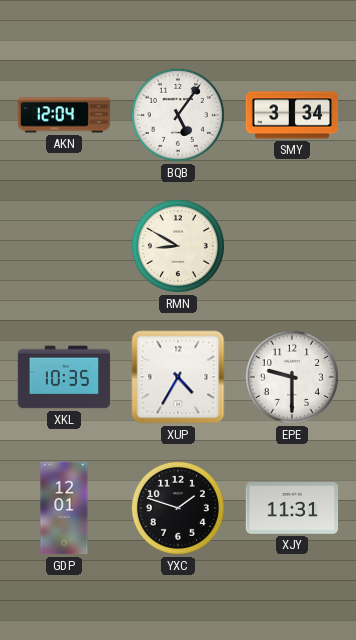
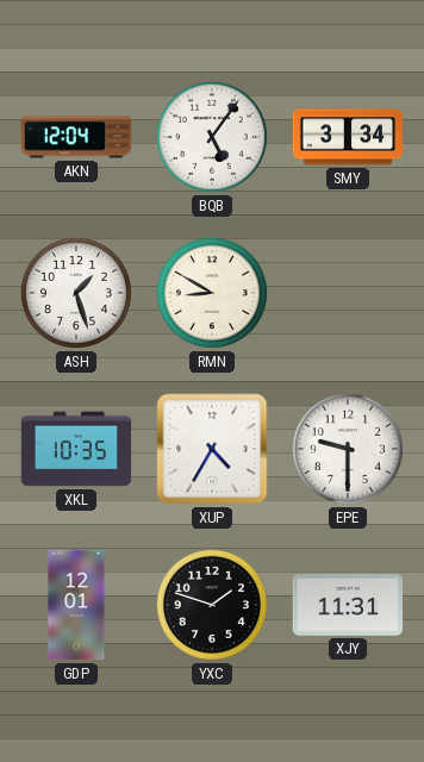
ASH: none -> 1:27
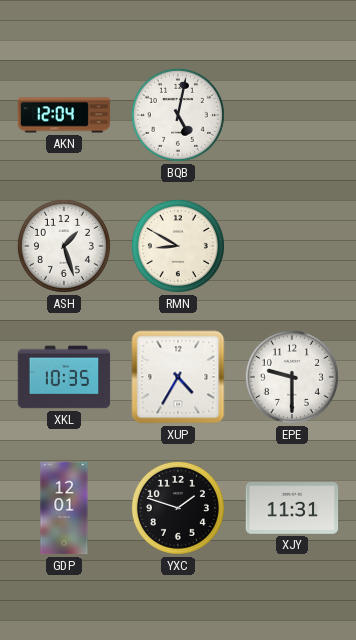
BQB: 5:06 -> 5:02
SMY: 3:34 -> none
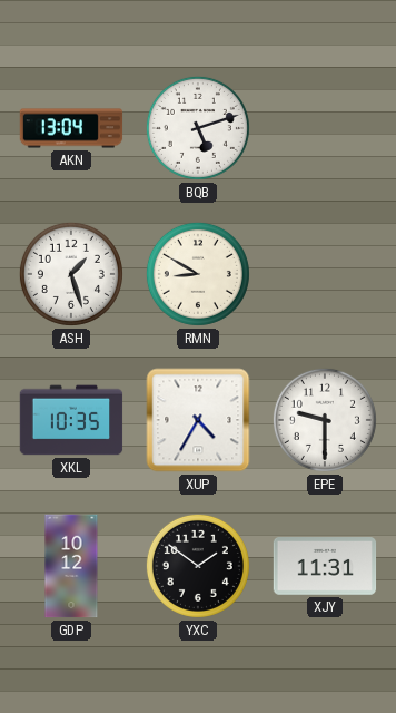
AKN: 12:04 -> 13:04
BQB: 5:02 -> 5:12
GDP: 12:01 -> 10:12
YXC: 1:48 -> 1:51
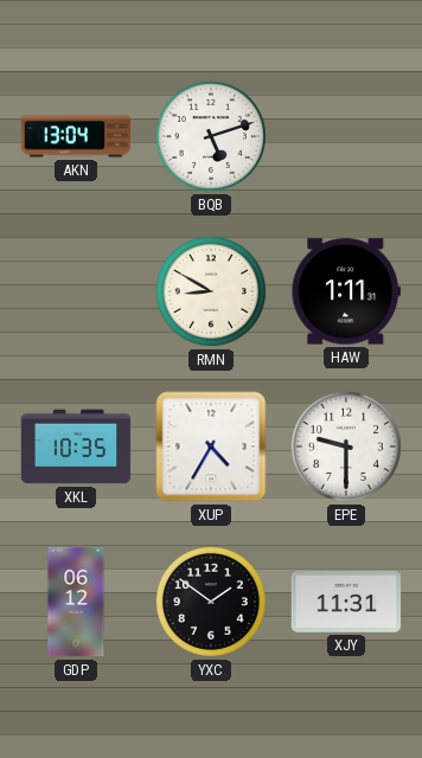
ASH: 1:27 -> none
HAW: none -> 1:11
GDP: 10:12 -> 06:12
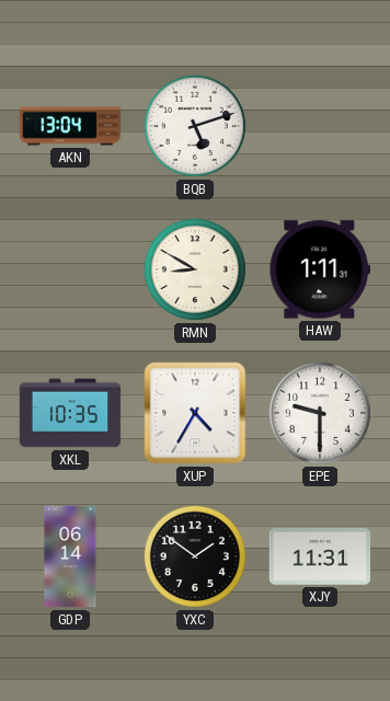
GDP: 06:12 -> 06:14
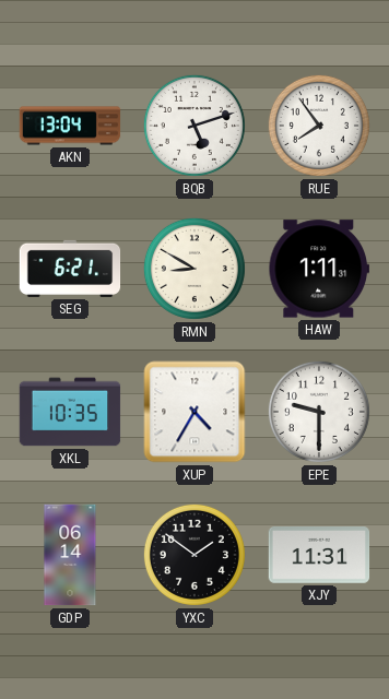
RUE: none -> 7:54
SEG: none -> 6:21
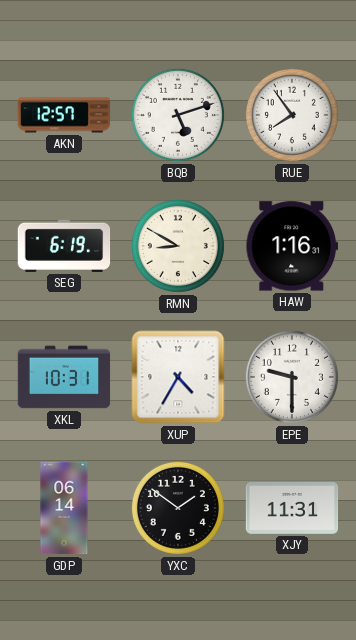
AKN: 13:04 -> 12:57
SEG: 6:21 -> 6:19
HAW: 1:11 -> 1:16
XKL: 10:35 -> 10:31
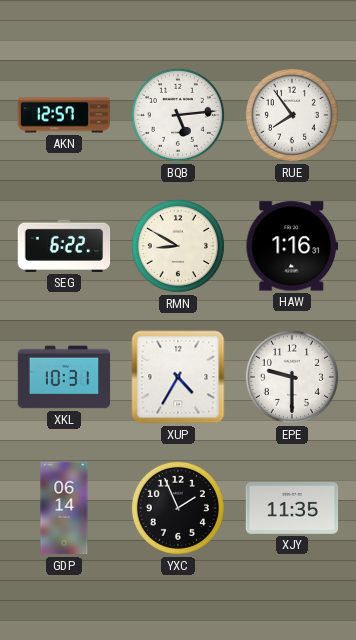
BQB: 5:12 -> 5:14
SEG: 6:19 -> 6:22
YXC: 1:51 -> 1:56
XJY: 11:31 -> 11:35
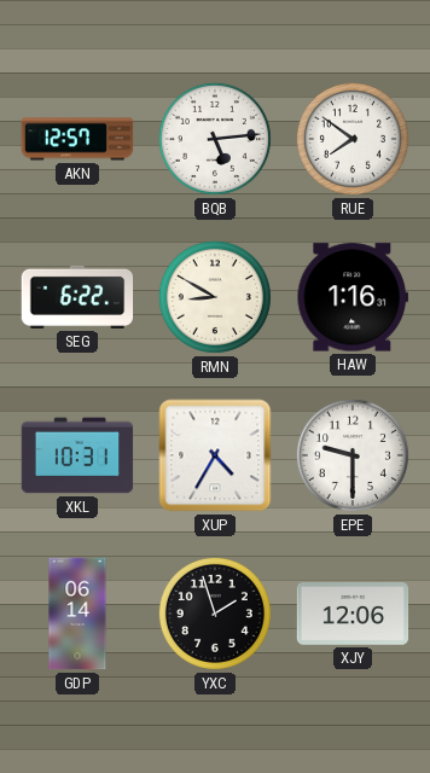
RUE: 7:54 -> 7:51
YXC: 1:56 -> 1:57
XJY: 11:35 -> 12:06
